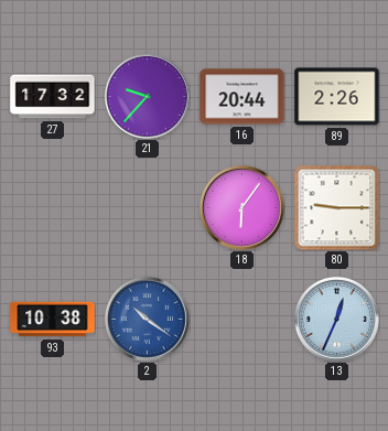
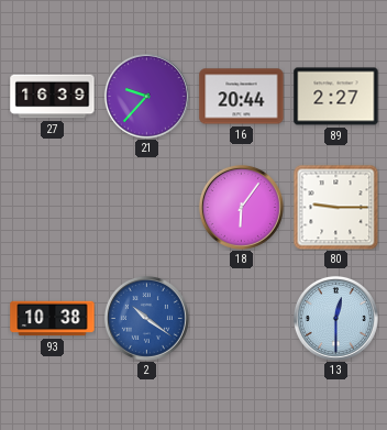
27: 17:32 -> 16:39
89: 2:26 -> 2:27
13: 12:34 -> 12:30
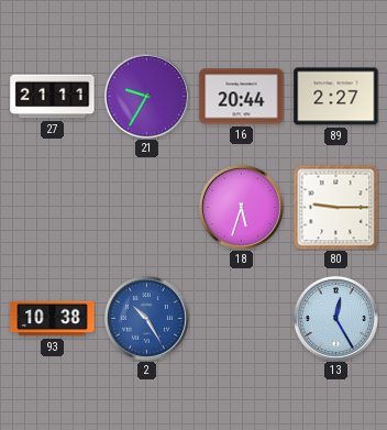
27: 16:39 -> 21:11
21: 9:37 -> 9:35
18: 6:06 -> 5:33
2: 10:21 -> 10:25
13: 12:30 -> 12:25
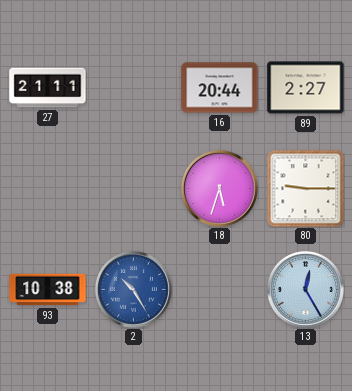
21: 9:35 -> none
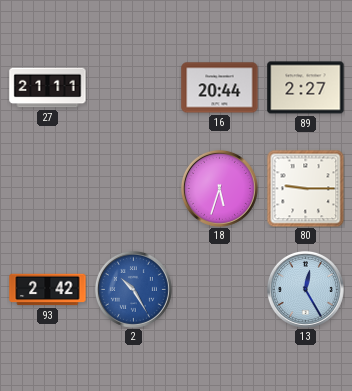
93: 10:38 -> 2:42
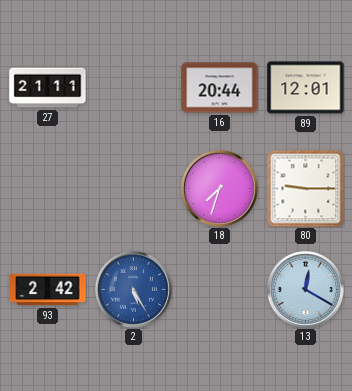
89: 2:27 -> 12:01
18: 5:33 -> 7:33
2: 10:25 -> 5:25
13: 12:25 -> 12:20
